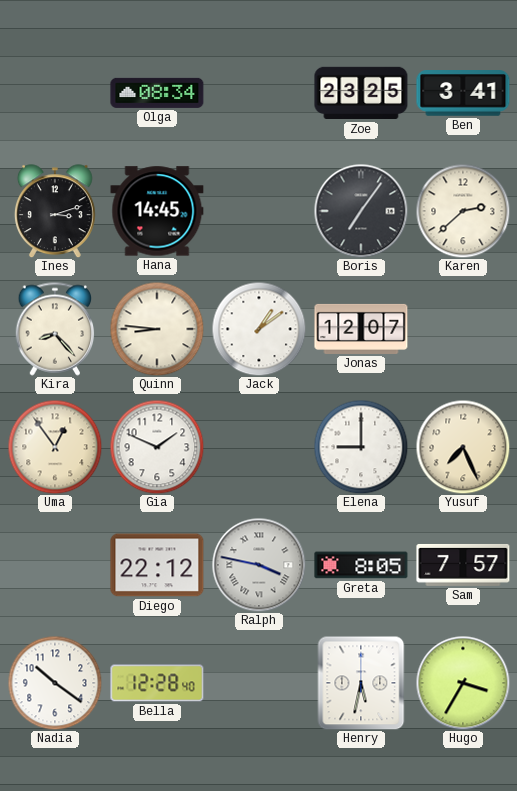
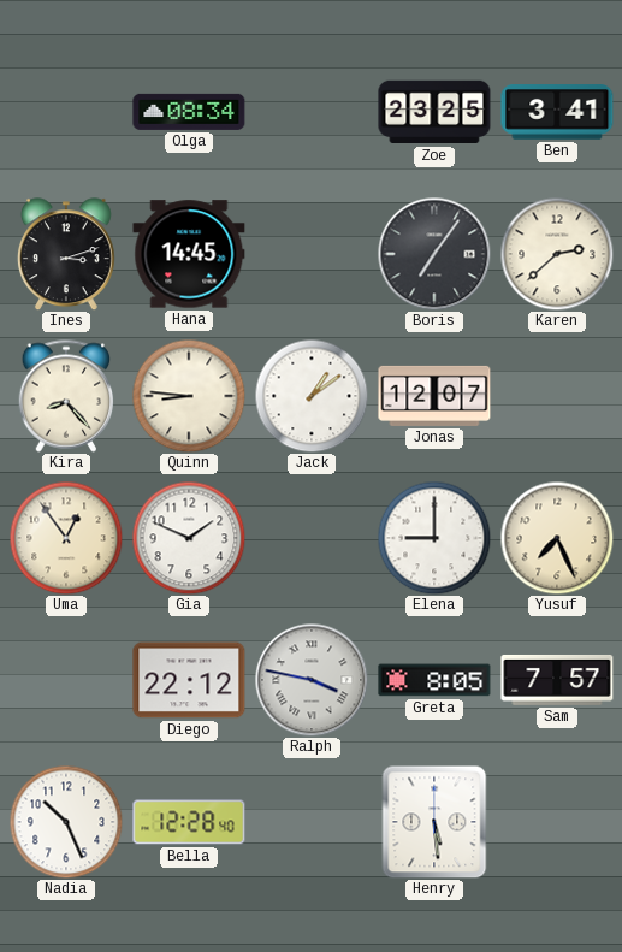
Nadia: 10:21 -> 10:26
Henry: 5:32 -> 5:29
Hugo: 3:35 -> none
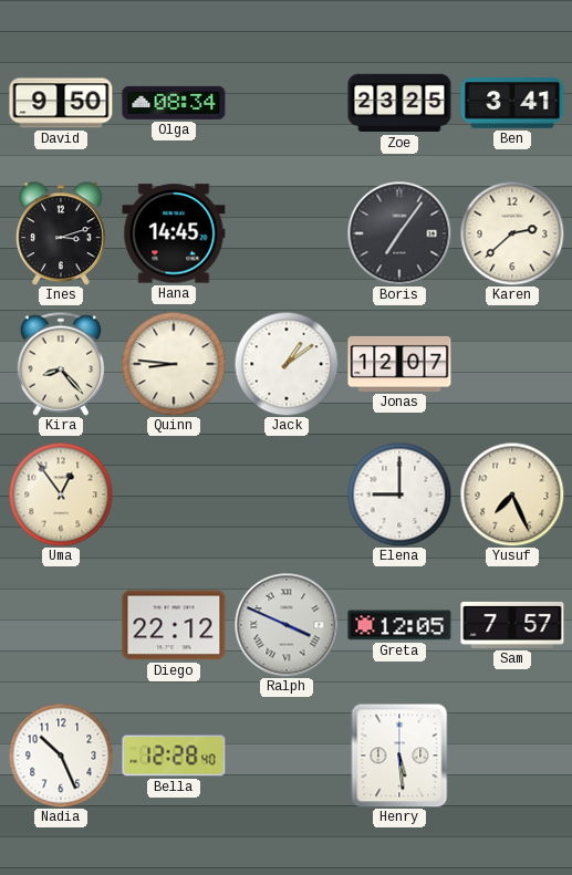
David: none -> 9:50
Gia: 1:49 -> none
Ralph: 3:47 -> 3:49
Greta: 8:05 -> 12:05
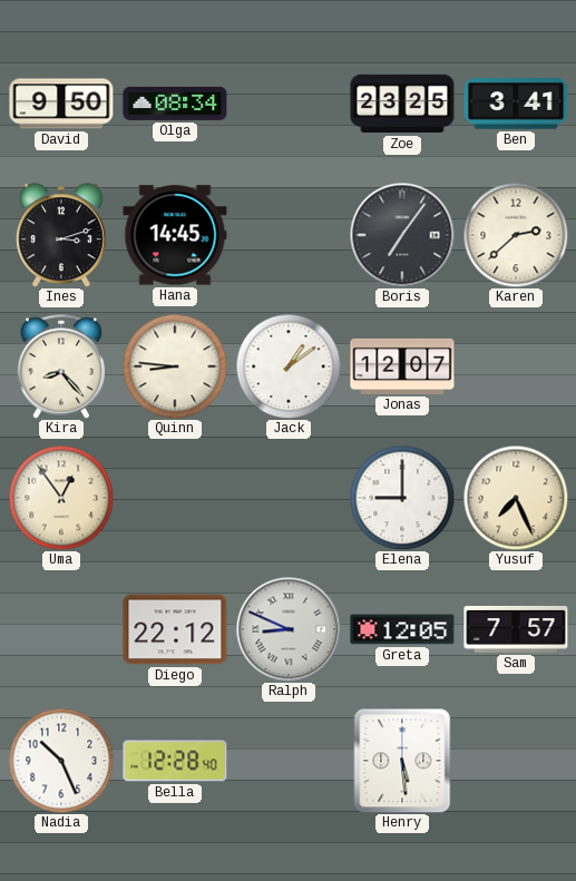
Ralph: 3:49 -> 8:49
